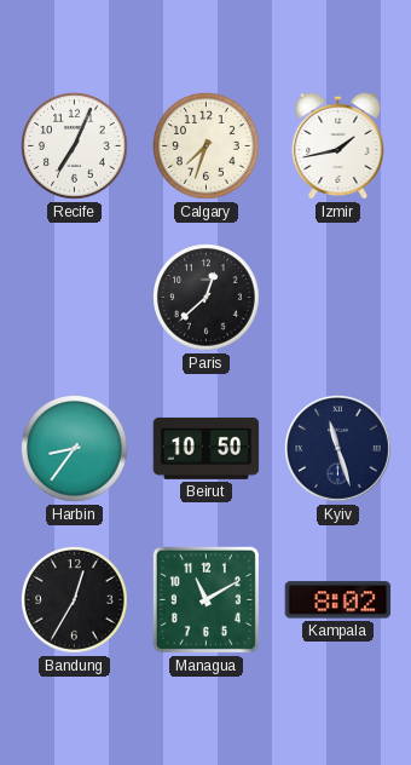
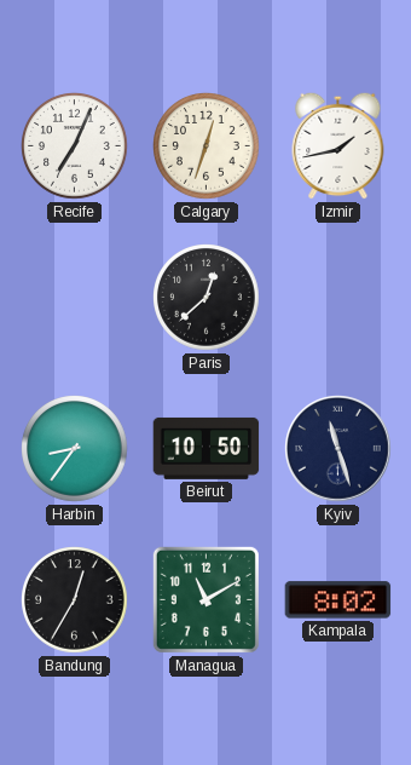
Calgary: 7:33 -> 12:33
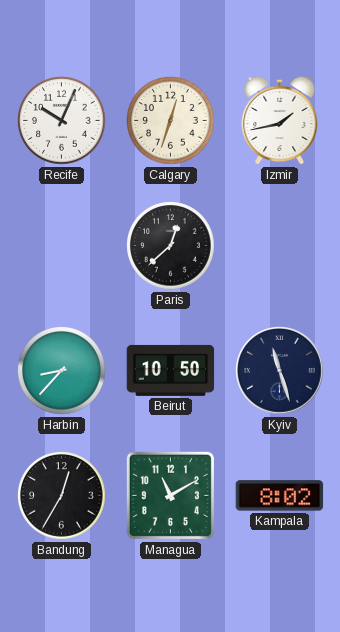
Recife: 7:04 -> 10:04
Harbin: 8:36 -> 8:37
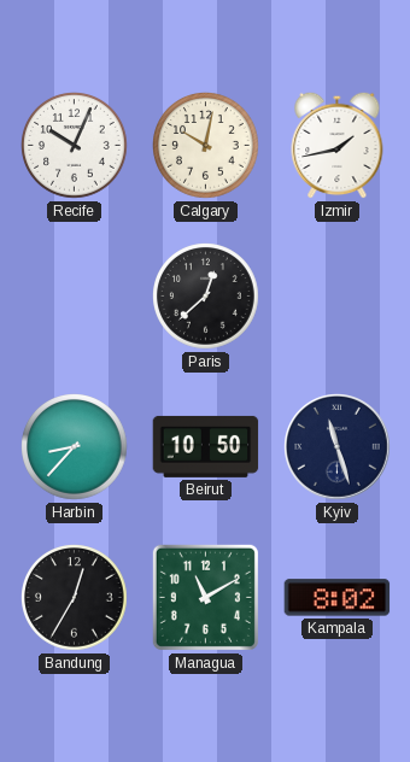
Calgary: 12:33 -> 10:02
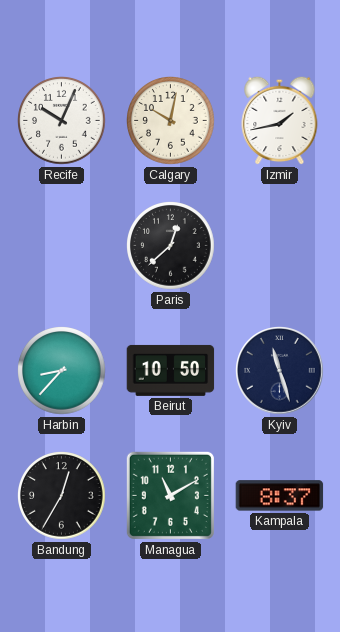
Kampala: 8:02 -> 8:37
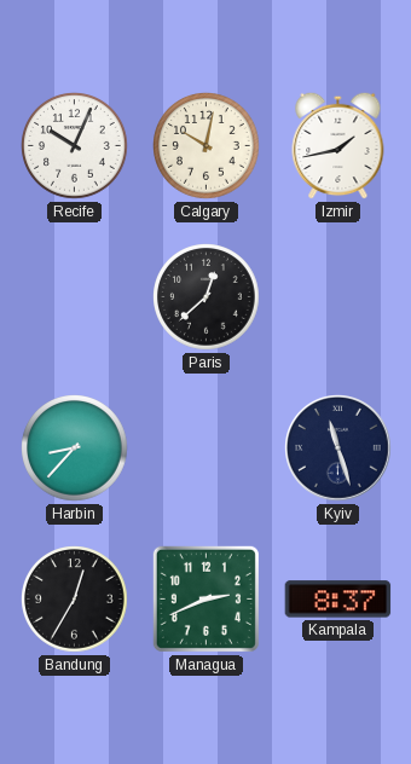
Beirut: 10:50 -> none
Managua: 11:10 -> 2:41
